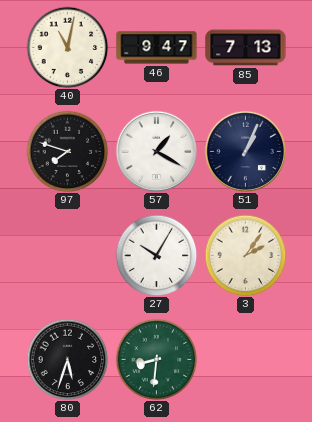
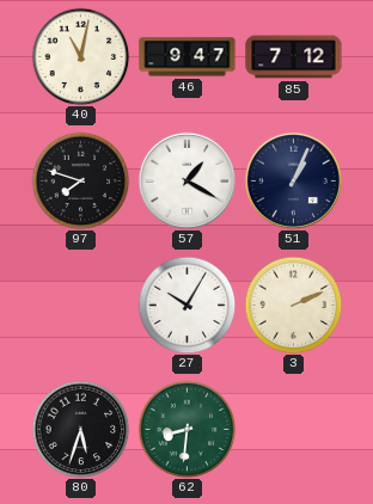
85: 7:13 -> 7:12
3: 2:06 -> 2:11
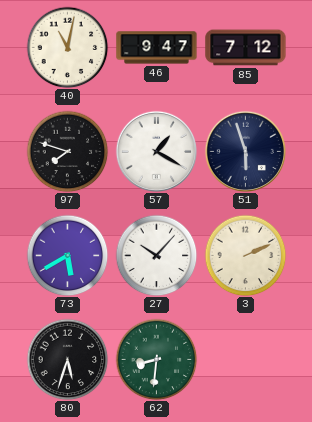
51: 1:04 -> 5:57
73: none -> 5:40
27: 10:05 -> 10:07
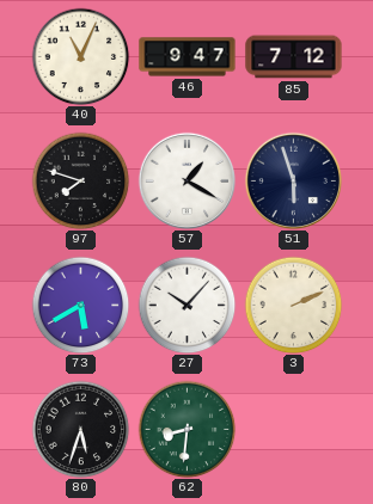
40: 11:02 -> 11:04
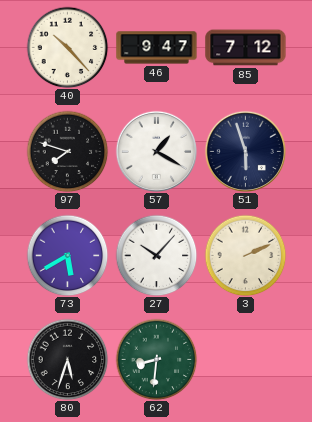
40: 11:04 -> 10:23
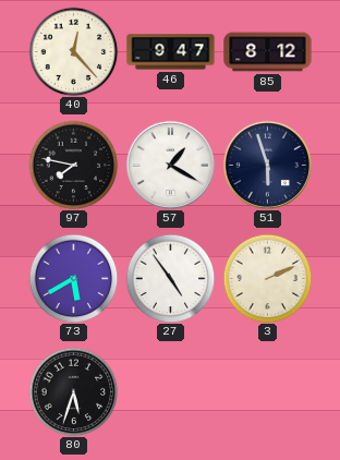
40: 10:23 -> 12:23
85: 7:12 -> 8:12
97: 7:48 -> 7:47
27: 10:07 -> 4:54
62: 8:31 -> none
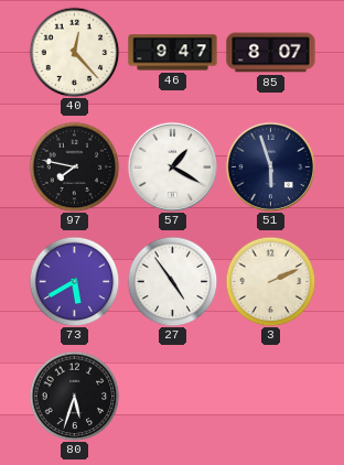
85: 8:12 -> 8:07
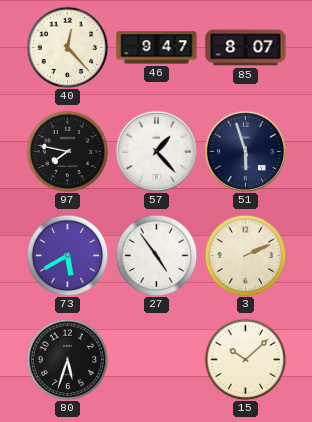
57: 1:20 -> 1:23
15: none -> 10:08
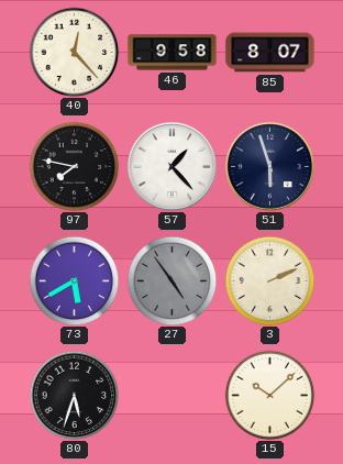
46: 9:47 -> 9:58
27 dial: white -> grey
